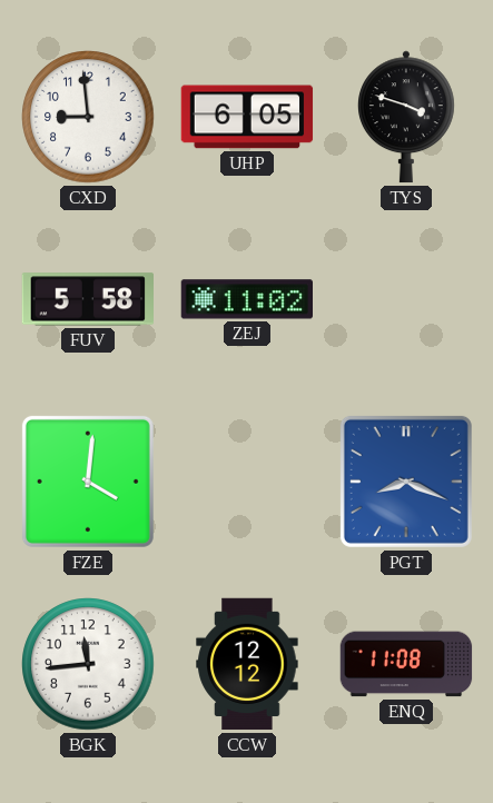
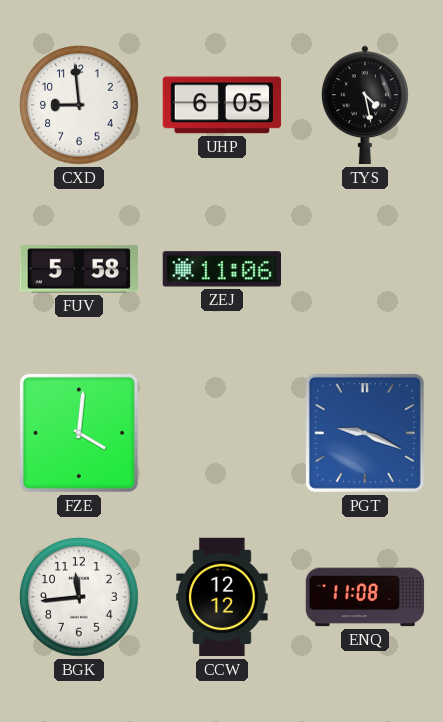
TYS: 3:48 -> 4:28
ZEJ: 11:02 -> 11:06
PGT: 8:19 -> 9:19
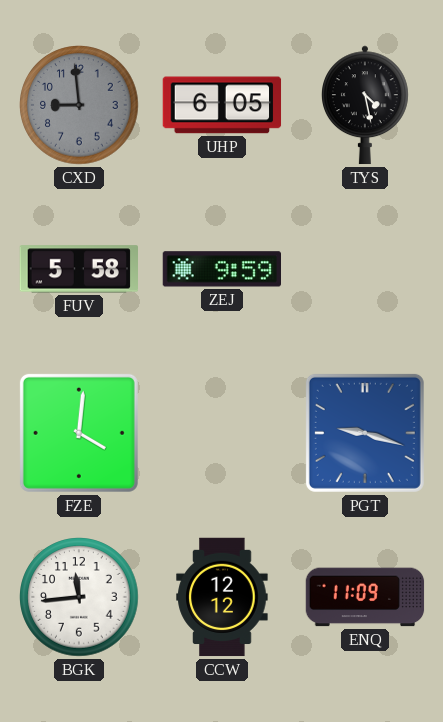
CXD dial: white -> grey
ZEJ: 11:06 -> 9:59
PGT: 9:19 -> 9:18
ENQ: 11:08 -> 11:09
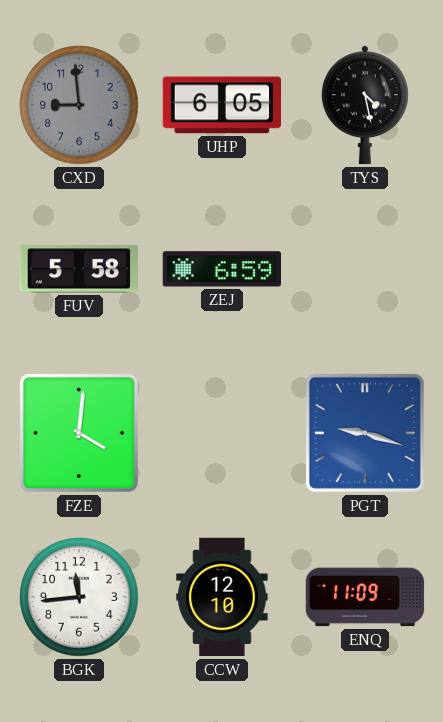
ZEJ: 9:59 -> 6:59
CCW: 12:12 -> 12:10
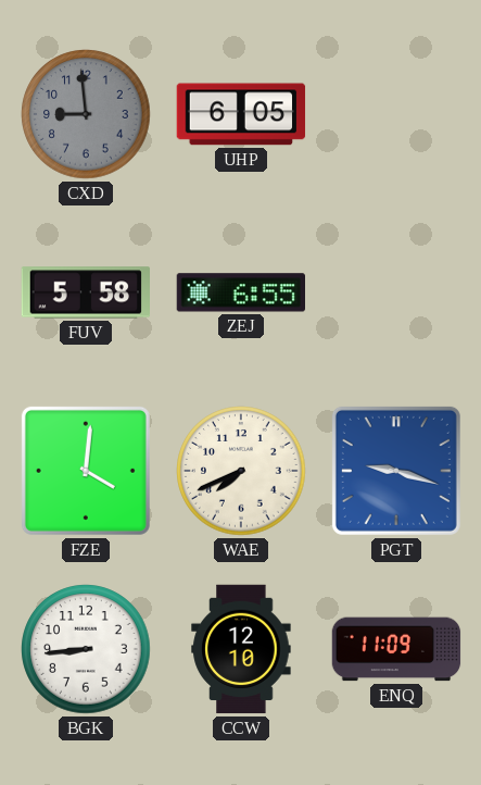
TYS: 4:28 -> none
ZEJ: 6:59 -> 6:55
WAE: none -> 7:41
BGK: 11:44 -> 8:44
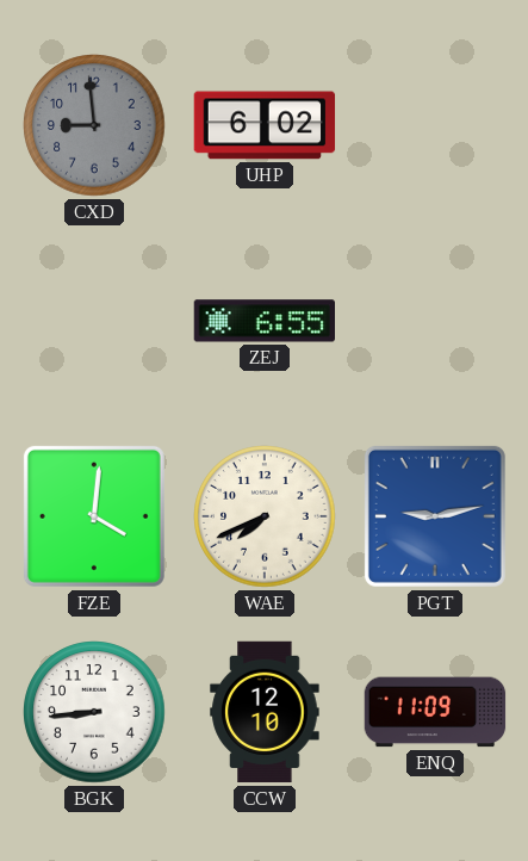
UHP: 6:05 -> 6:02
FUV: 5:58 -> none
PGT: 9:18 -> 9:13
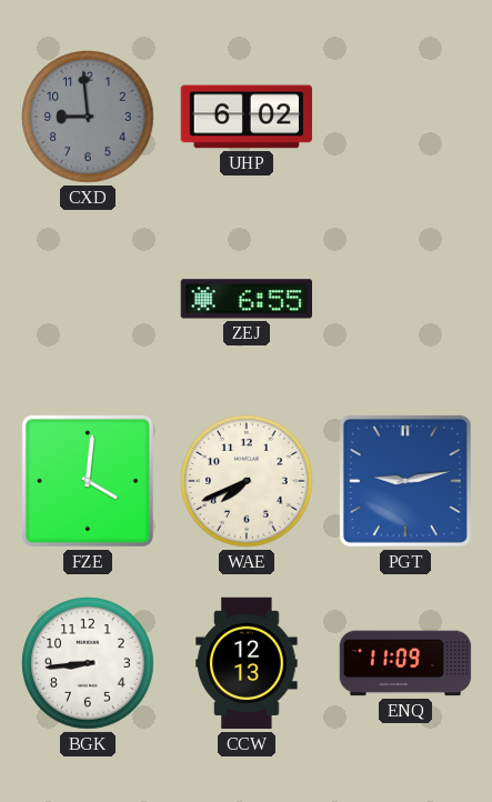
CCW: 12:10 -> 12:13
